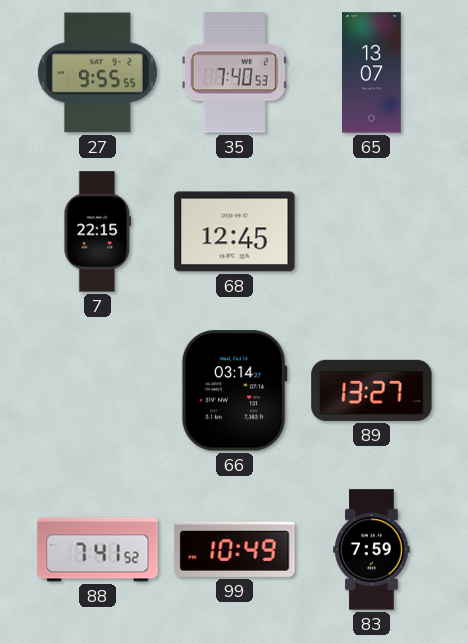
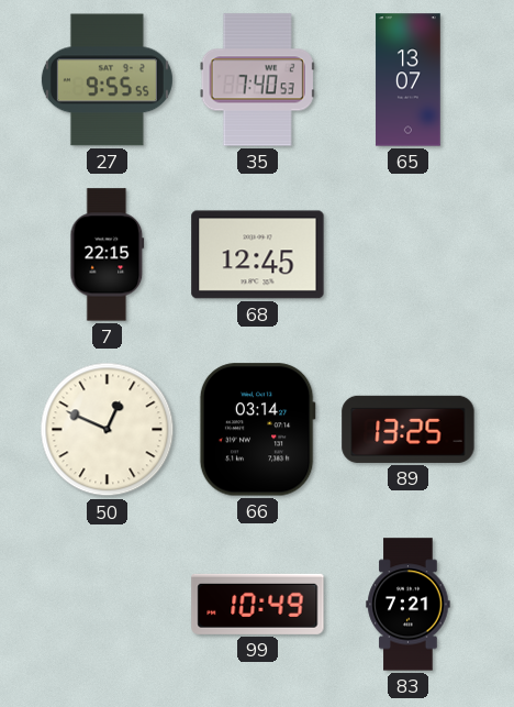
50: none -> 12:49
89: 13:27 -> 13:25
88: 7:41 -> none
83: 7:59 -> 7:21
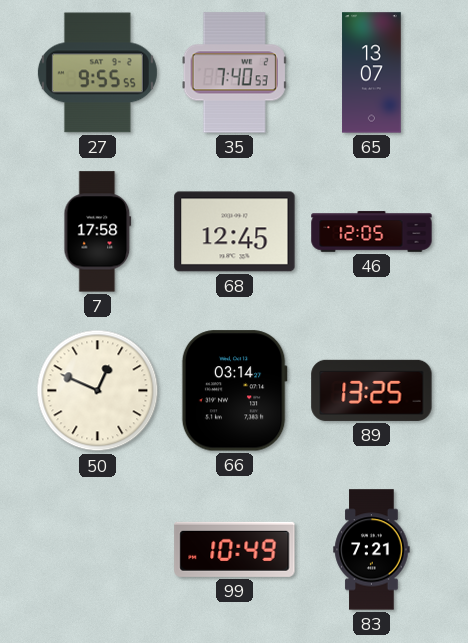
7: 22:15 -> 17:58
46: none -> 12:05
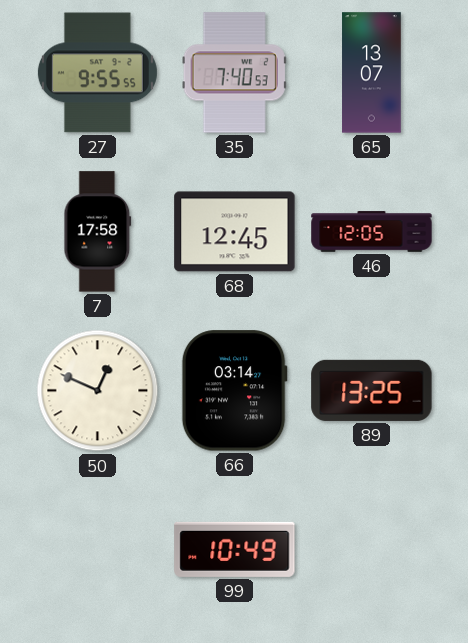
83: 7:21 -> none
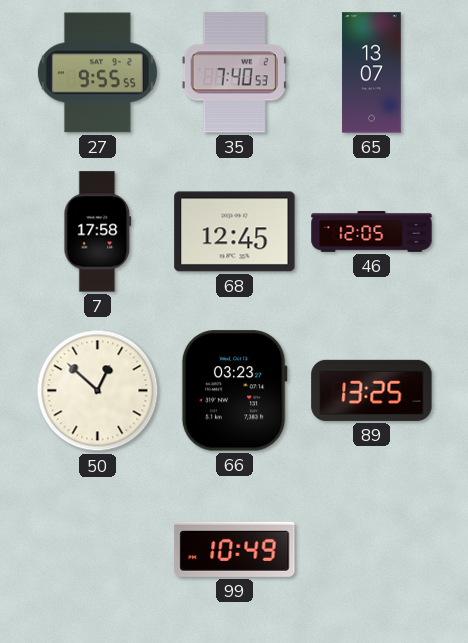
50: 12:49 -> 12:52
66: 03:14 -> 03:23
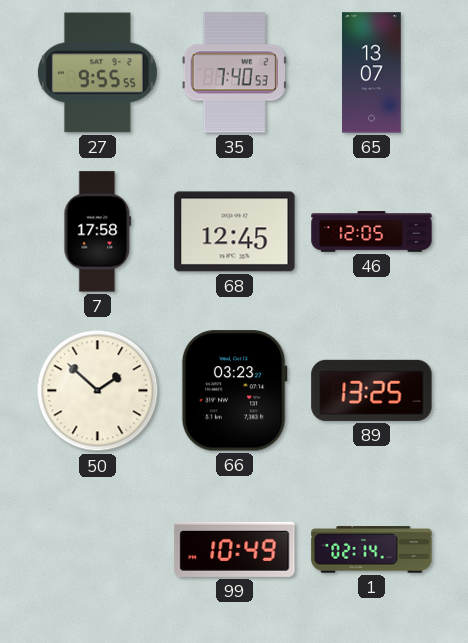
50: 12:52 -> 1:52
1: none -> 02:14
